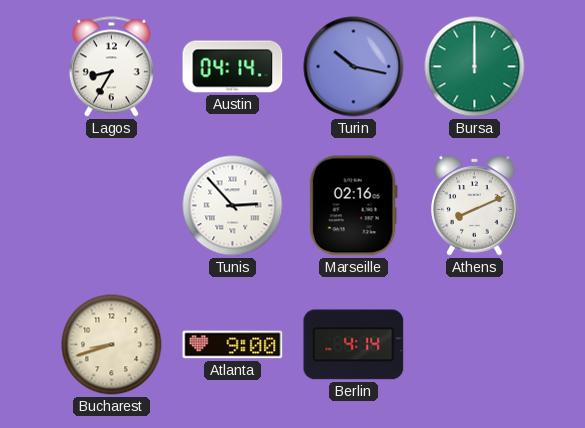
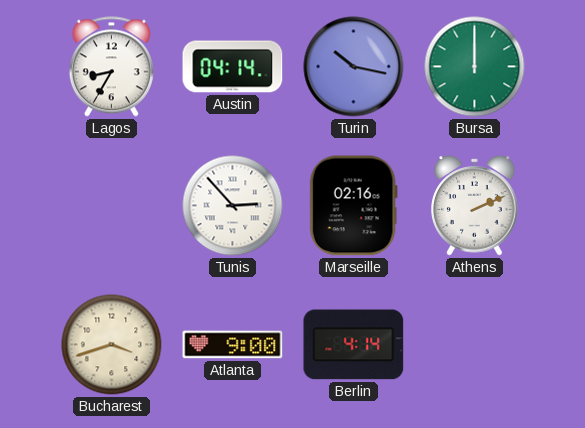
Athens: 8:11 -> 2:11
Bucharest: 8:42 -> 3:42
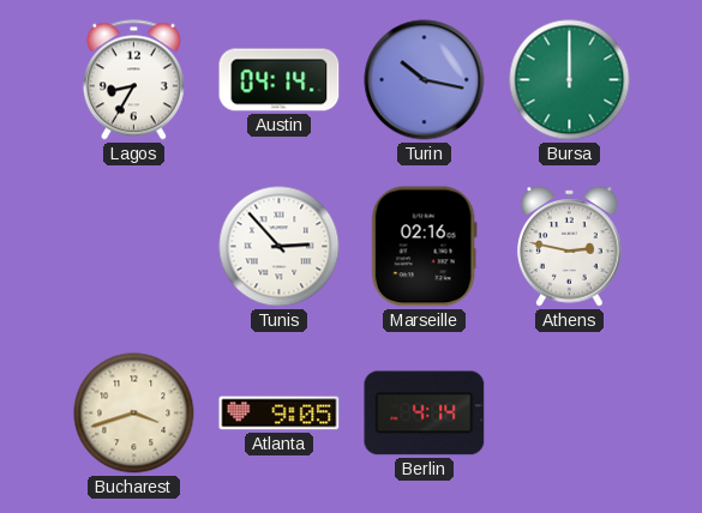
Athens: 2:11 -> 2:47
Atlanta: 9:00 -> 9:05
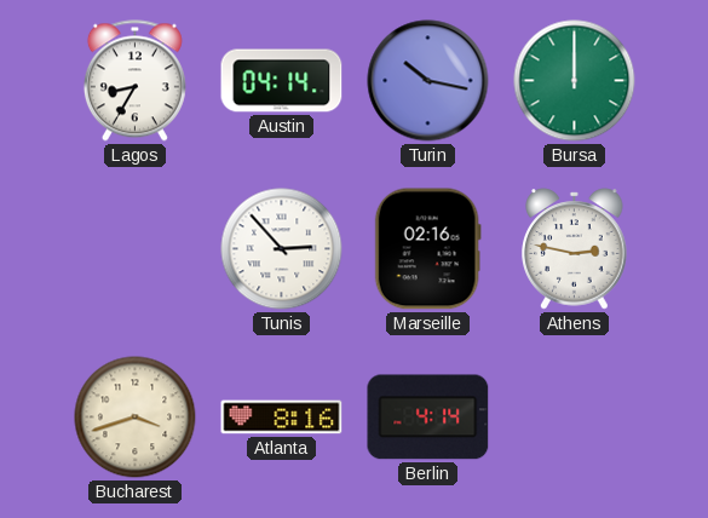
Atlanta: 9:05 -> 8:16
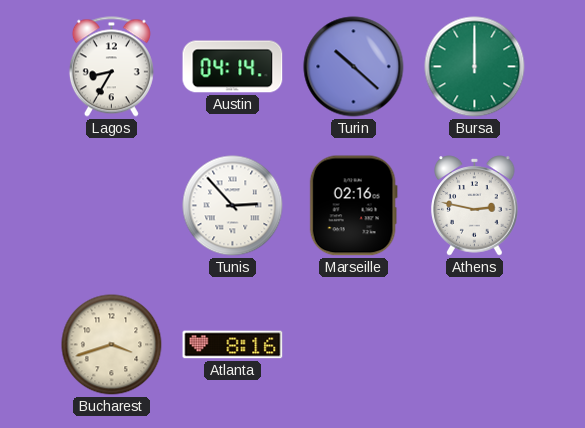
Turin: 10:17 -> 10:22
Berlin: 4:14 -> none
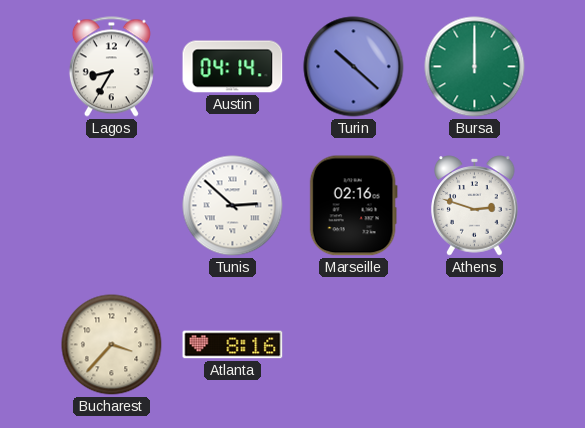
Tunis: 2:53 -> 2:52
Athens: 2:47 -> 2:48
Bucharest: 3:42 -> 3:37
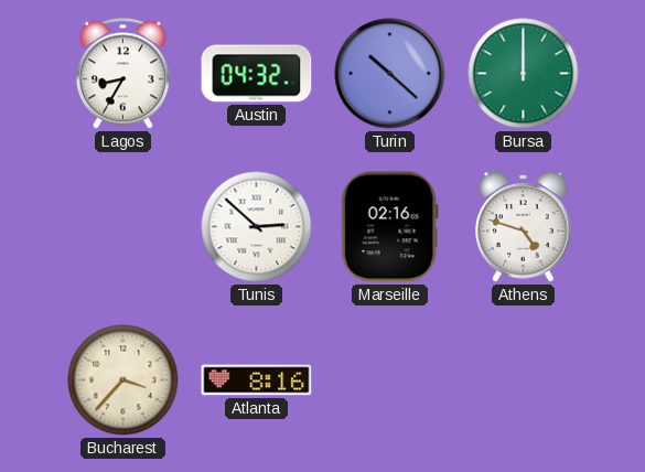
Austin: 04:14 -> 04:32
Athens: 2:48 -> 4:48
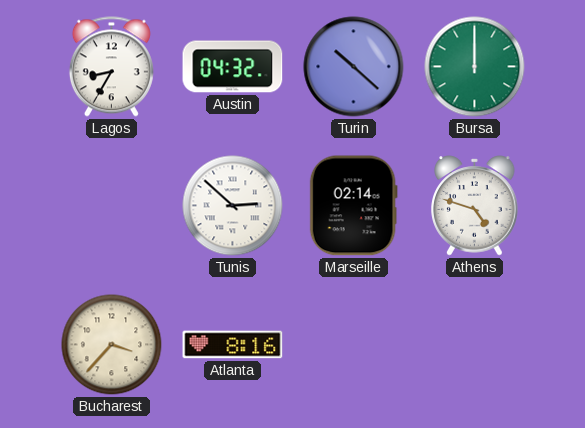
Marseille: 02:16 -> 02:14
